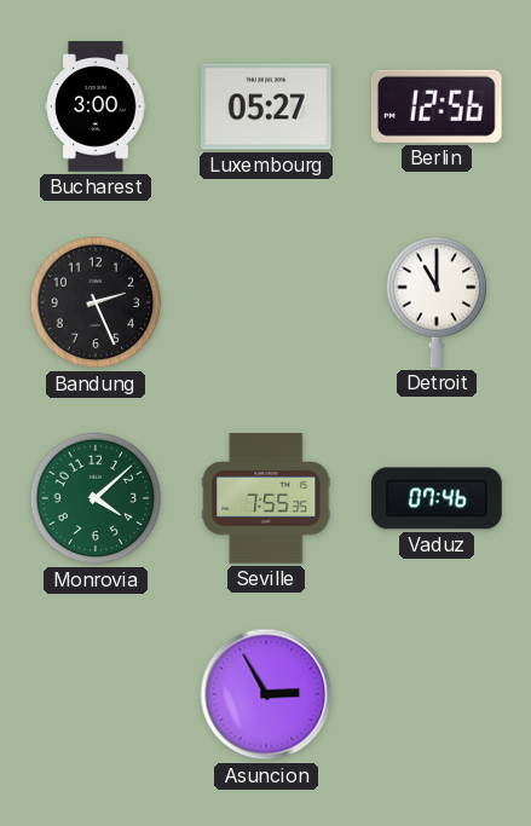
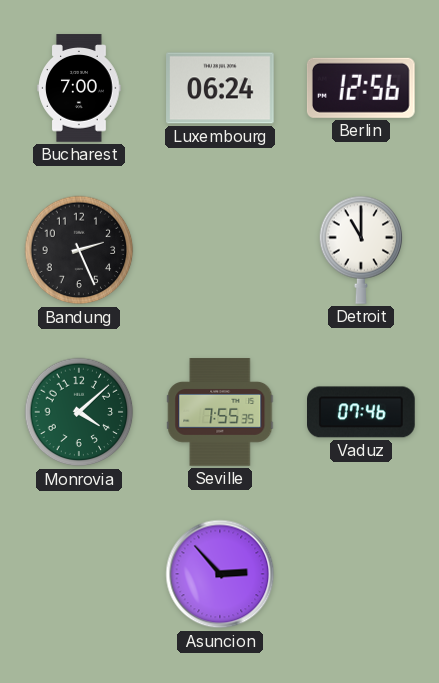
Bucharest: 3:00 -> 7:00
Luxembourg: 05:27 -> 06:24
Asuncion: 2:55 -> 2:53
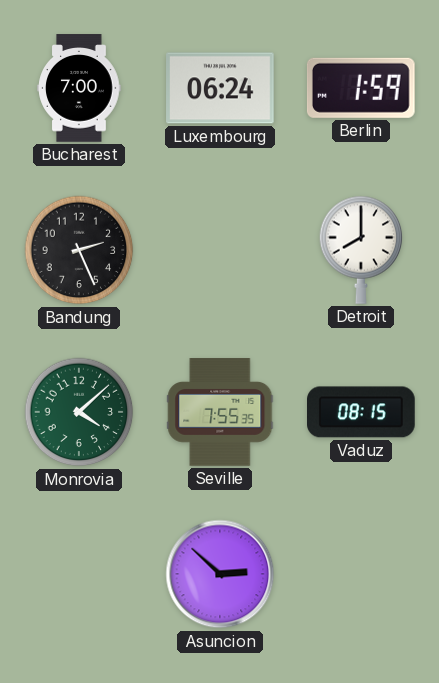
Berlin: 12:56 -> 1:59
Detroit: 11:00 -> 8:00
Vaduz: 07:46 -> 08:15
Asuncion: 2:53 -> 2:52
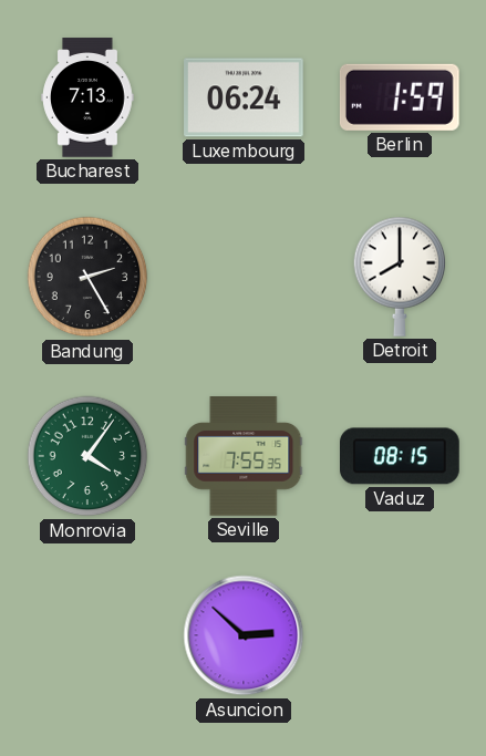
Bucharest: 7:00 -> 7:13
Bandung: 2:26 -> 2:25
Monrovia: 4:08 -> 4:06
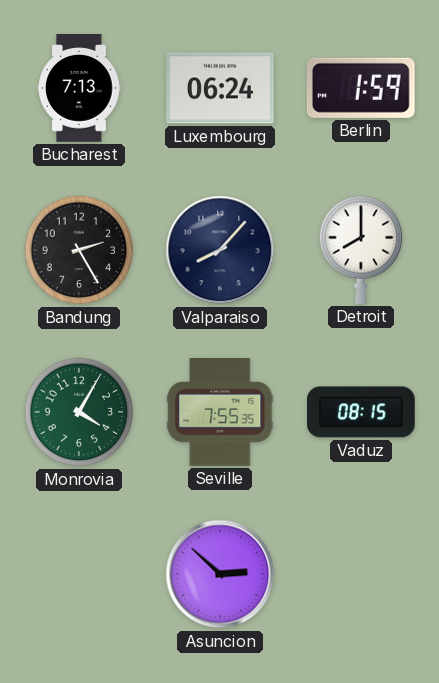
Valparaiso: none -> 8:07
Monrovia: 4:06 -> 4:05
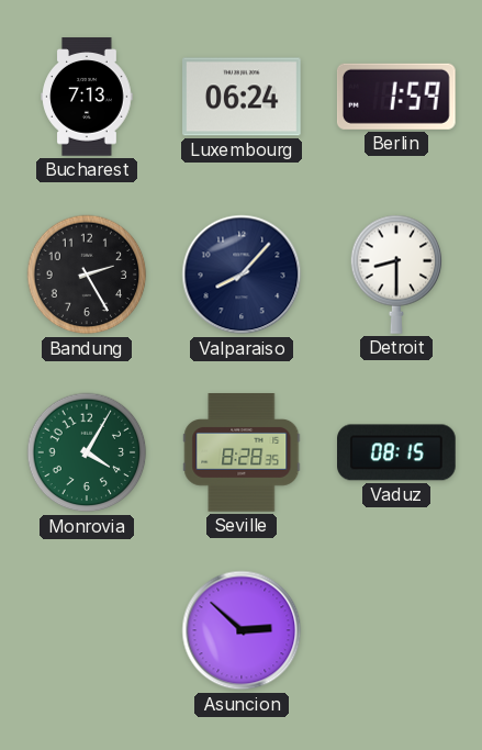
Detroit: 8:00 -> 8:30
Seville: 7:55 -> 8:28
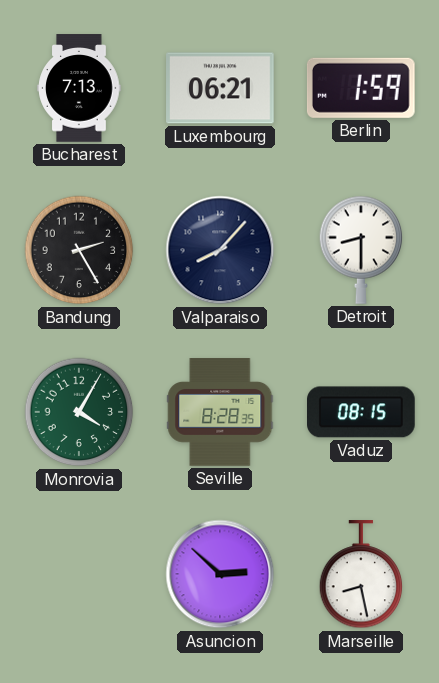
Luxembourg: 06:24 -> 06:21
Marseille: none -> 8:28
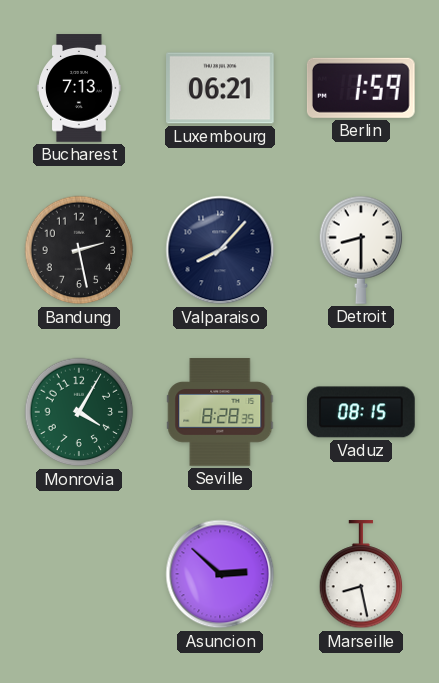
Bandung: 2:25 -> 2:28
